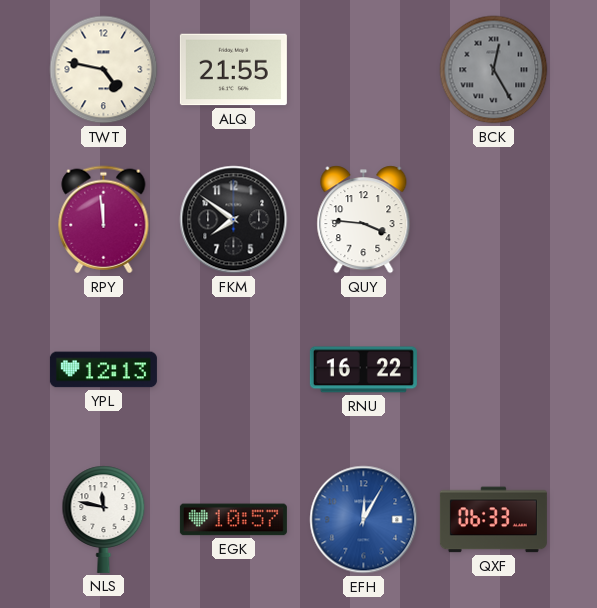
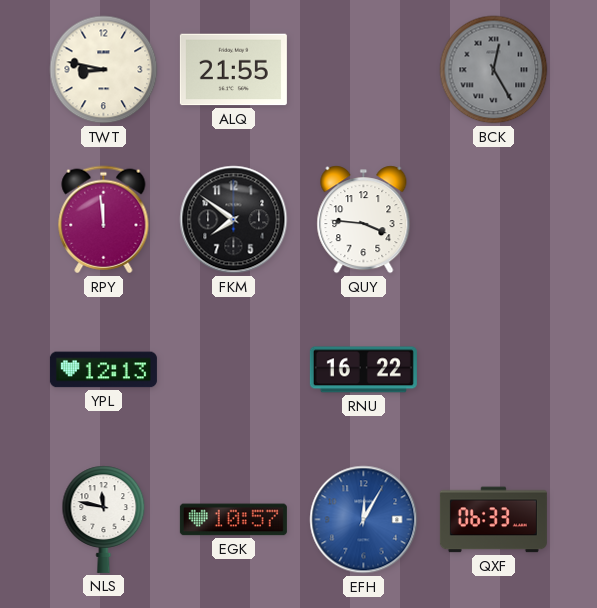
TWT: 4:47 -> 8:47
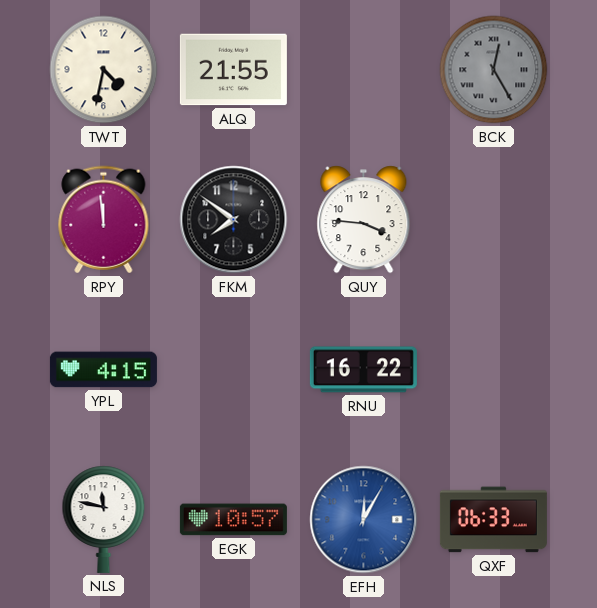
TWT: 8:47 -> 4:32
YPL: 12:13 -> 4:15
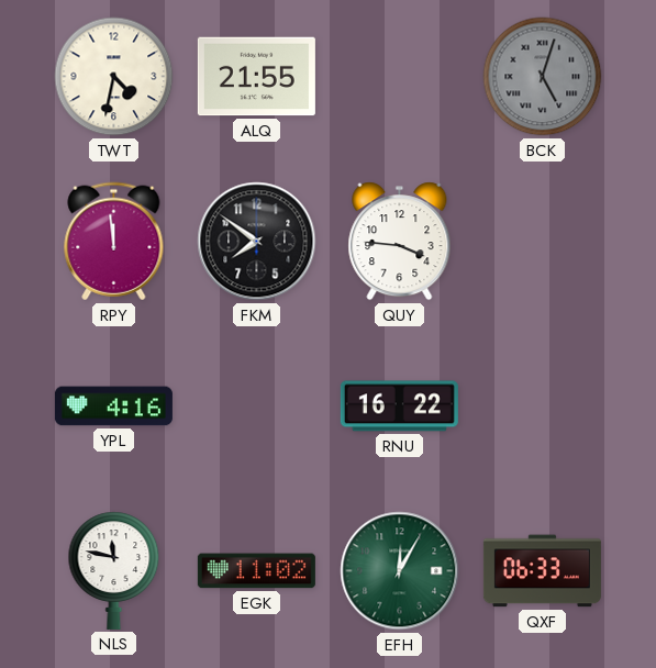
BCK: 12:25 -> 5:03
YPL: 4:15 -> 4:16
EGK: 10:57 -> 11:02
EFH dial: blue -> green
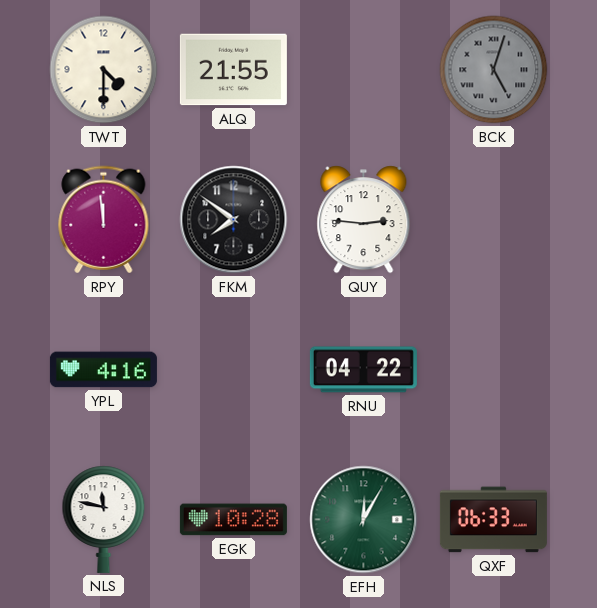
TWT: 4:32 -> 4:30
QUY: 3:46 -> 2:46
RNU: 16:22 -> 04:22
EGK: 11:02 -> 10:28
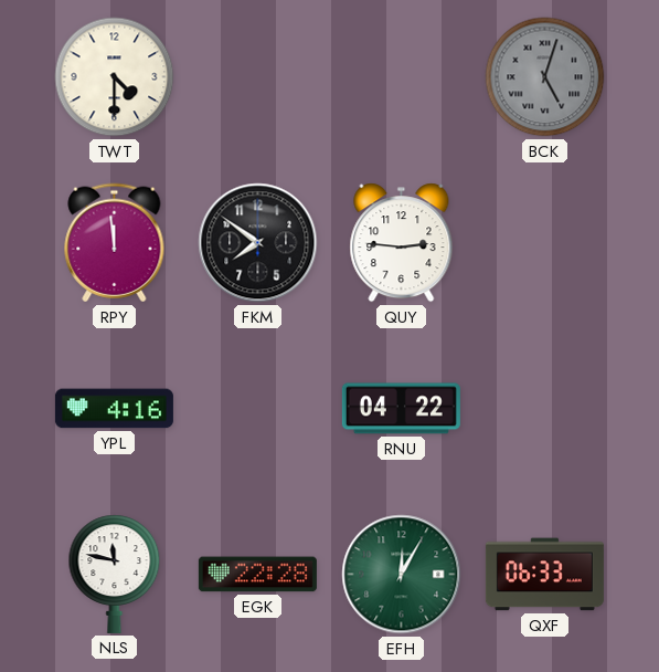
ALQ: 21:55 -> none
EGK: 10:28 -> 22:28
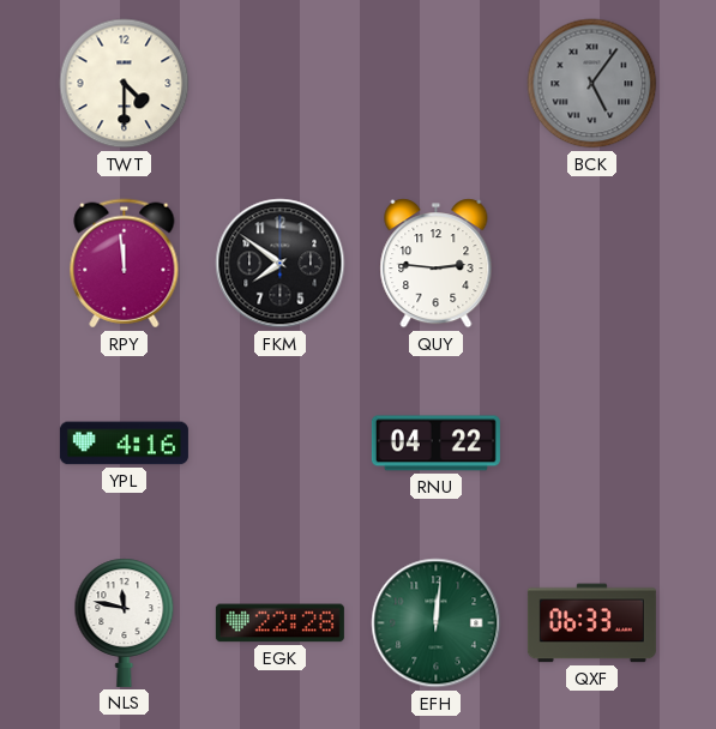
BCK: 5:03 -> 5:06
EFH: 12:05 -> 12:01
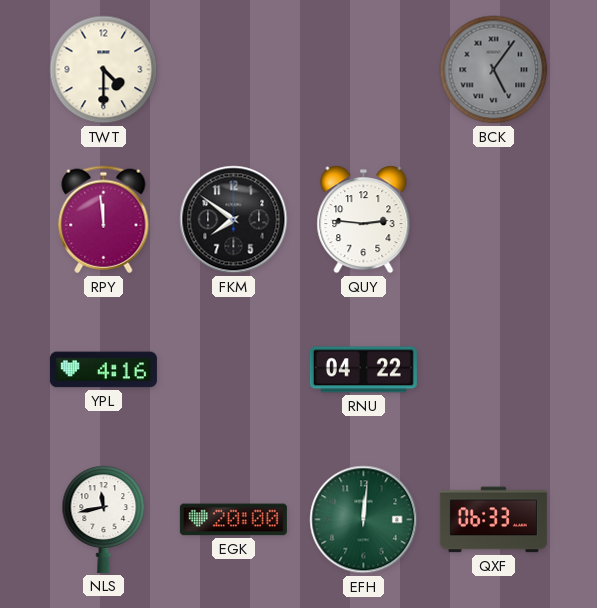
NLS: 11:47 -> 11:43
EGK: 22:28 -> 20:00
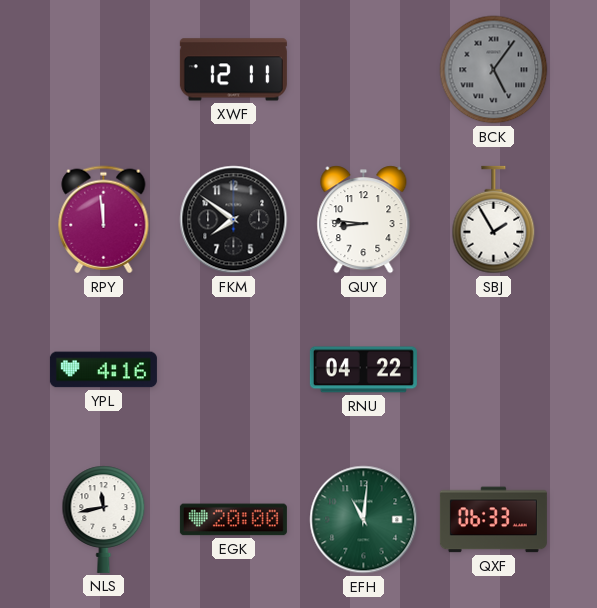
TWT: 4:30 -> none
XWF: none -> 12:11
QUY: 2:46 -> 8:46
SBJ: none -> 1:55
EFH: 12:01 -> 11:01
